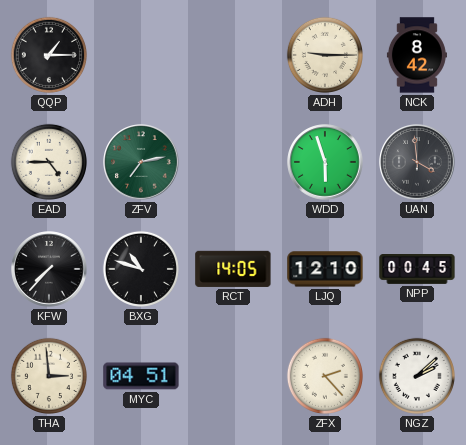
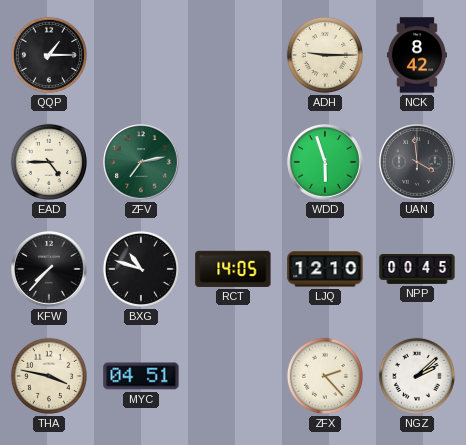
THA: 2:59 -> 3:47
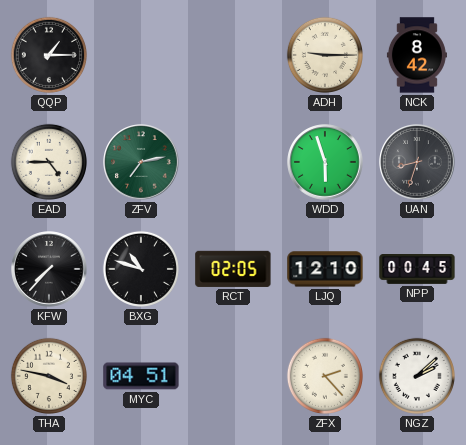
UAN: 3:59 -> 8:33
RCT: 14:05 -> 02:05
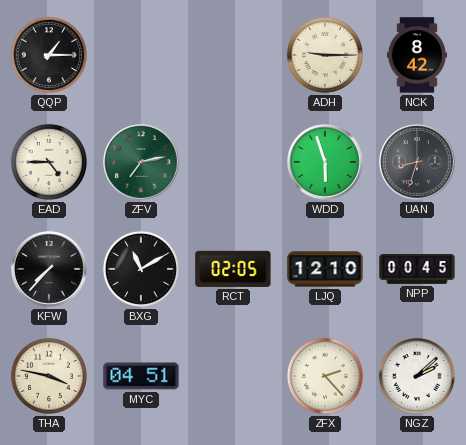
BXG: 10:48 -> 11:10
